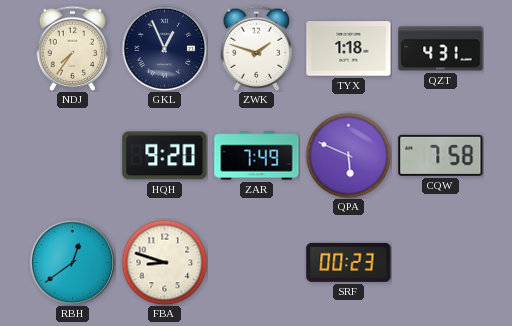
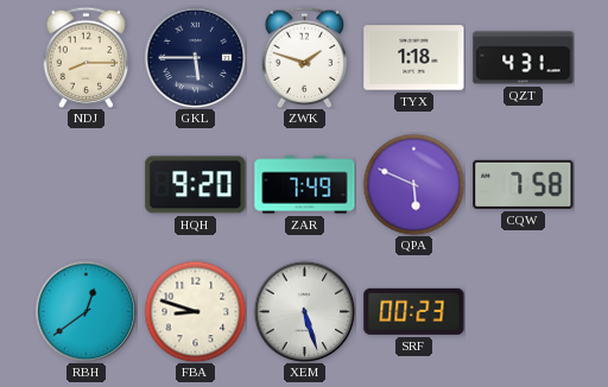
NDJ: 7:36 -> 8:15
GKL: 12:56 -> 5:45
XEM: none -> 5:27
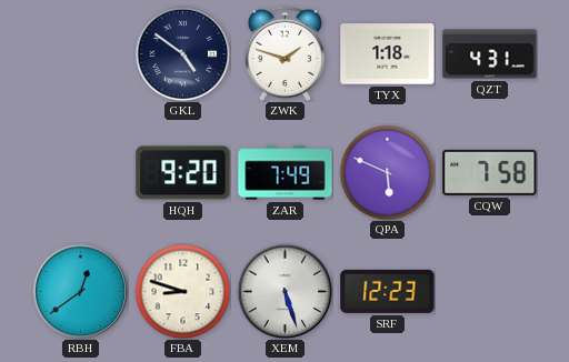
NDJ: 8:15 -> none
GKL: 5:45 -> 4:51
SRF: 00:23 -> 12:23
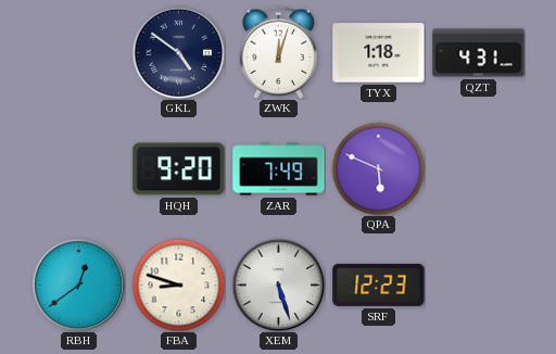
ZWK: 1:48 -> 12:03
CQW: 7:58 -> none
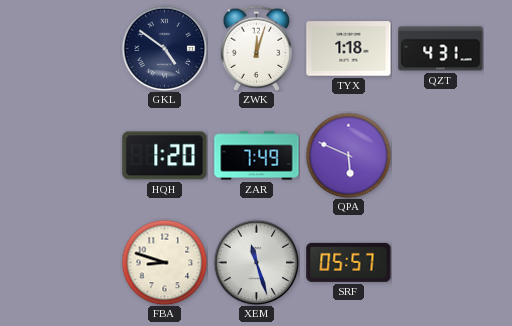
HQH: 9:20 -> 1:20
RBH: 12:39 -> none
XEM: 5:27 -> 11:27
SRF: 12:23 -> 05:57
